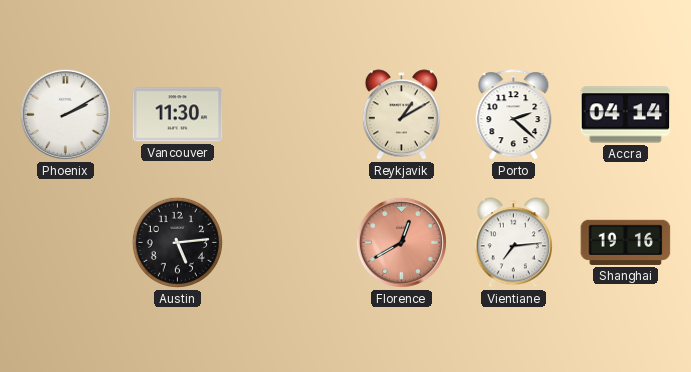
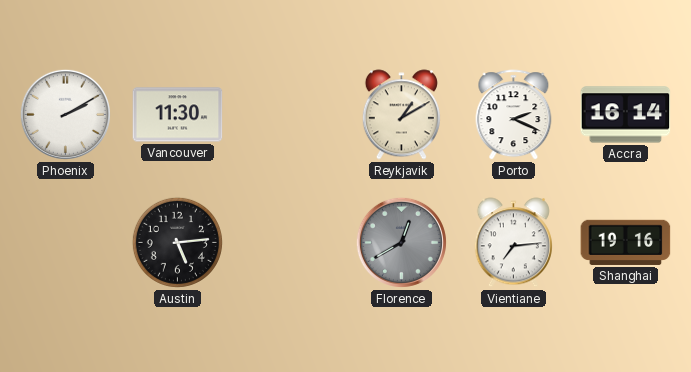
Porto: 2:22 -> 2:19
Accra: 04:14 -> 16:14
Florence dial: salmon -> grey
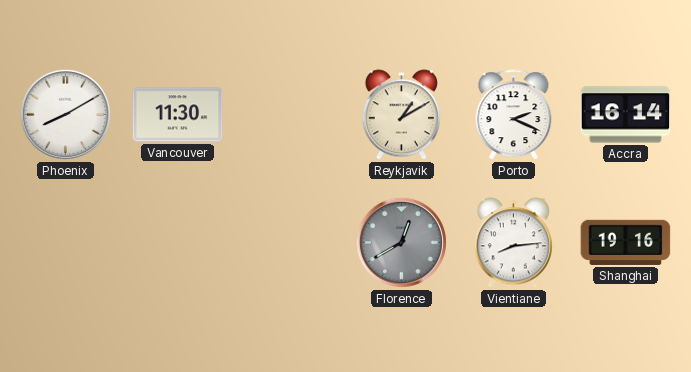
Phoenix: 2:10 -> 8:10
Austin: 5:14 -> none
Vientiane: 7:14 -> 8:14
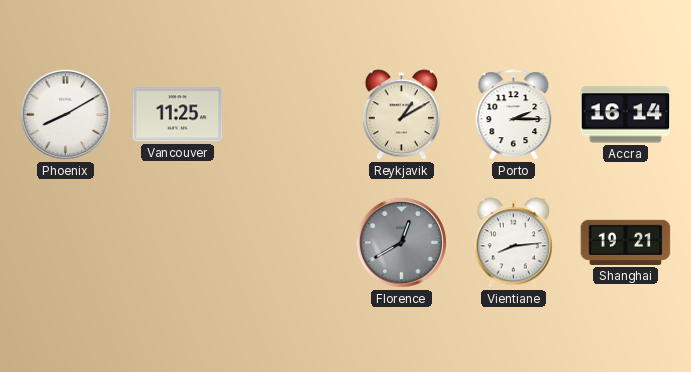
Vancouver: 11:30 -> 11:25
Porto: 2:19 -> 2:15
Shanghai: 19:16 -> 19:21
